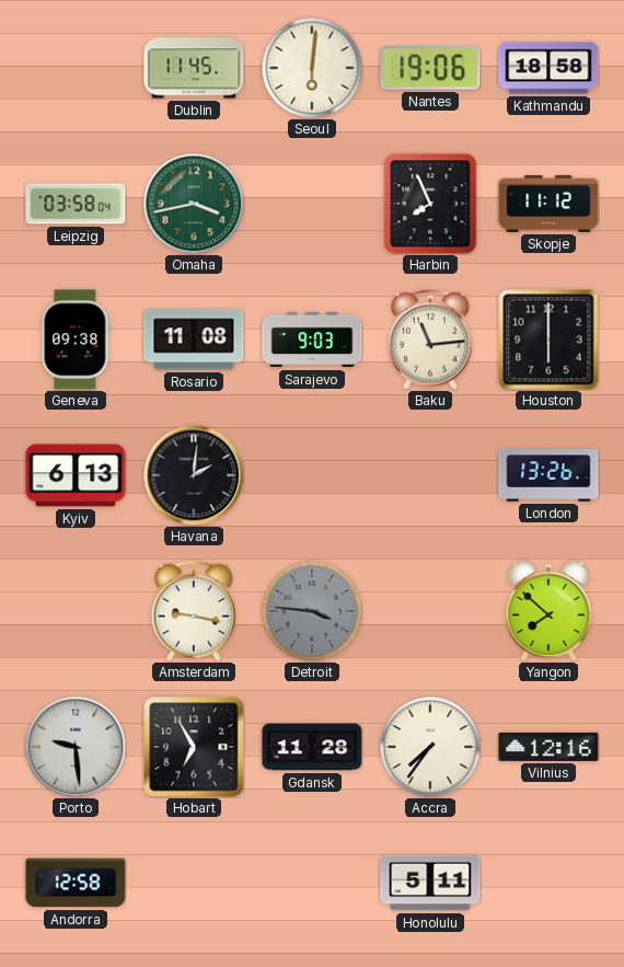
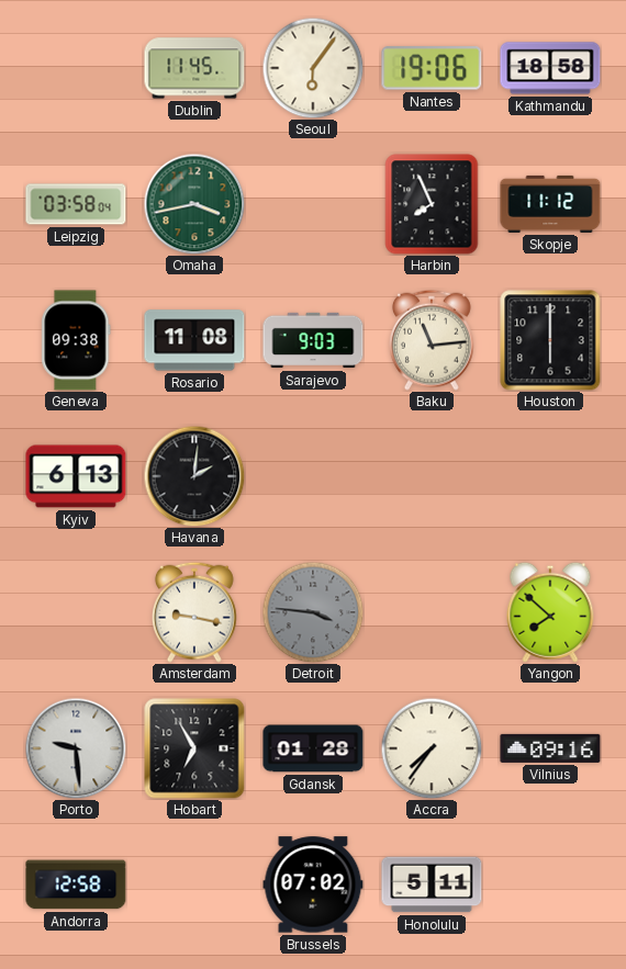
Seoul: 6:01 -> 6:06
London: 13:26 -> none
Gdansk: 11:28 -> 01:28
Vilnius: 12:16 -> 09:16
Brussels: none -> 07:02
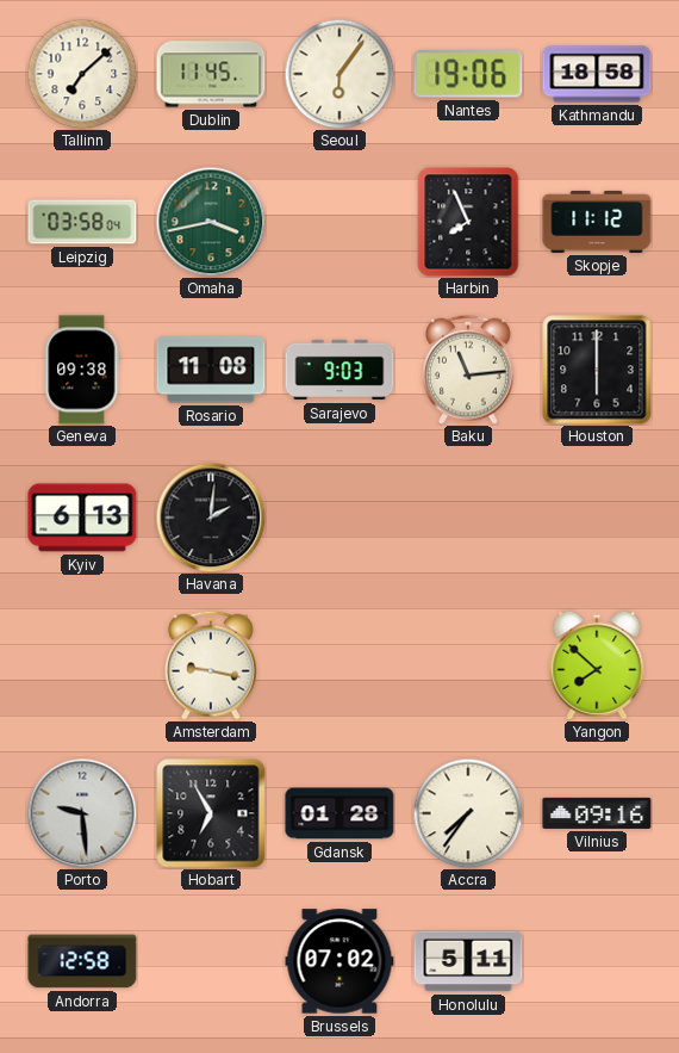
Tallinn: none -> 7:08
Detroit: 3:46 -> none
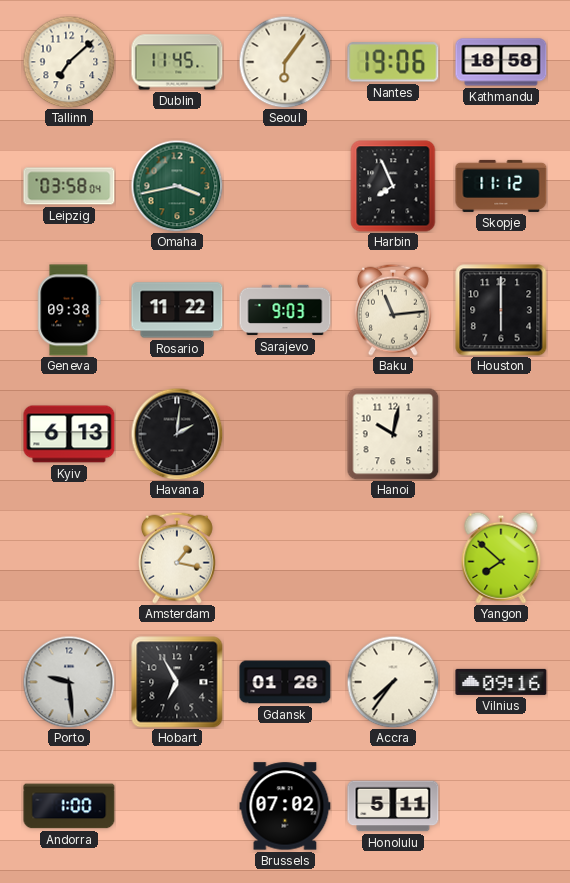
Rosario: 11:08 -> 11:22
Hanoi: none -> 10:02
Amsterdam: 9:17 -> 1:17
Andorra: 12:58 -> 1:00
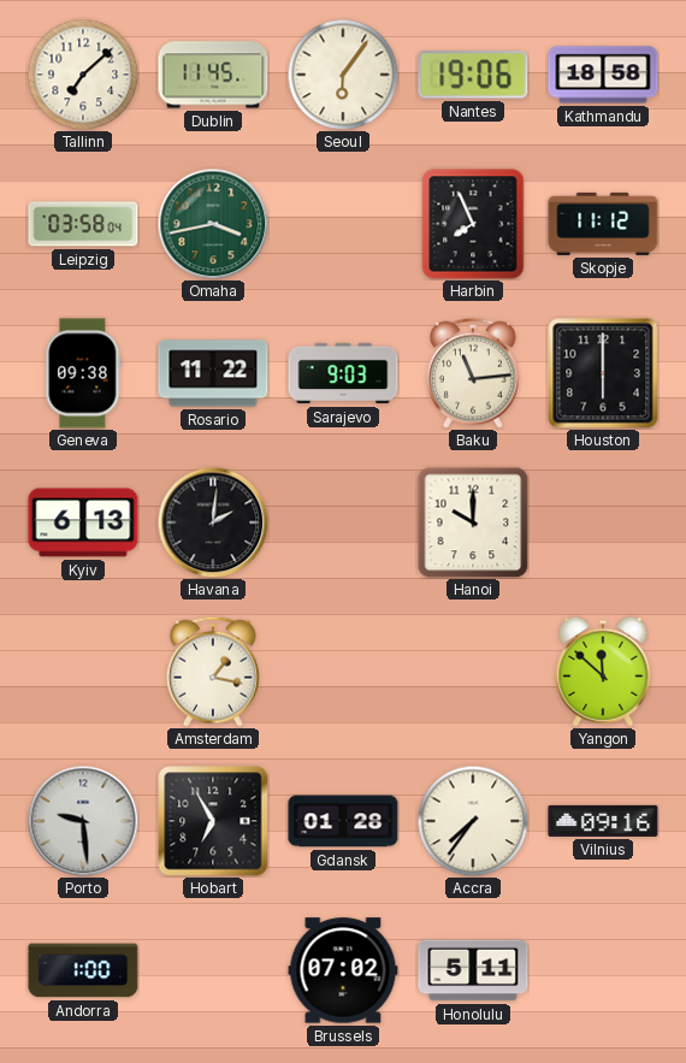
Hanoi: 10:02 -> 10:00
Yangon: 7:52 -> 11:52
